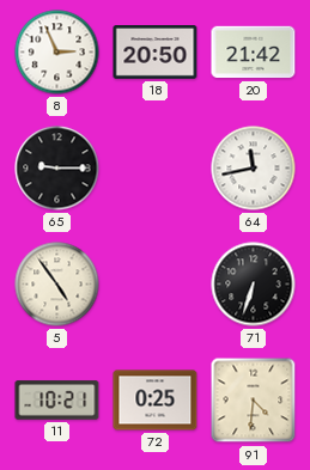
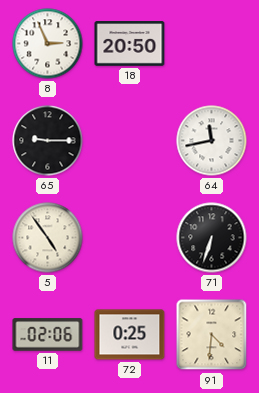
20: 21:42 -> none
11: 10:21 -> 02:06
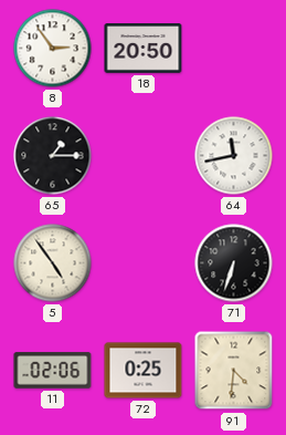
8: 2:56 -> 2:54
65: 9:15 -> 1:15
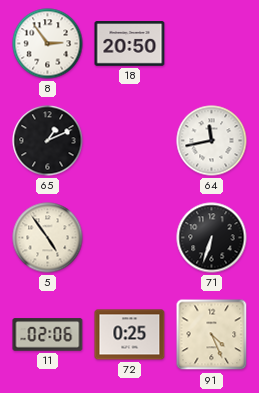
65: 1:15 -> 1:11
91: 4:31 -> 4:26
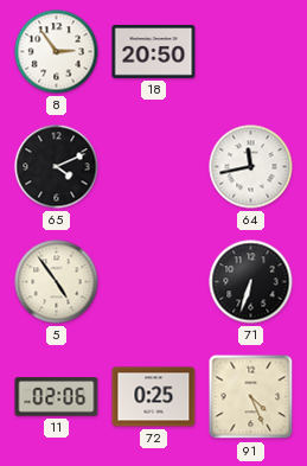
65: 1:11 -> 4:11
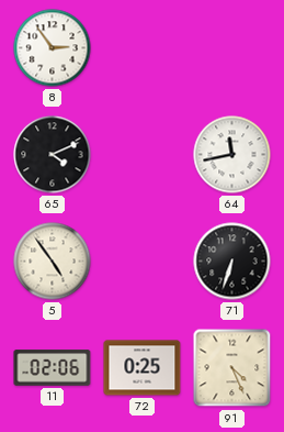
18: 20:50 -> none
